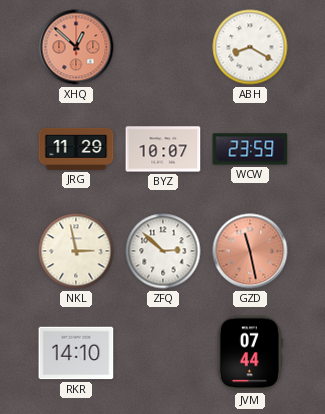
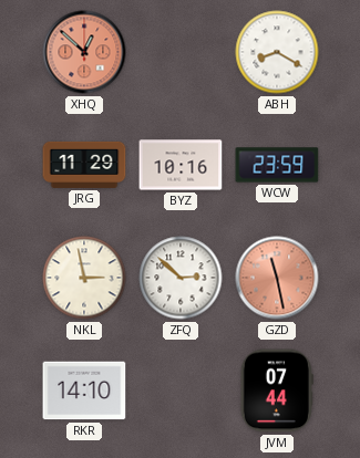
BYZ: 10:07 -> 10:16
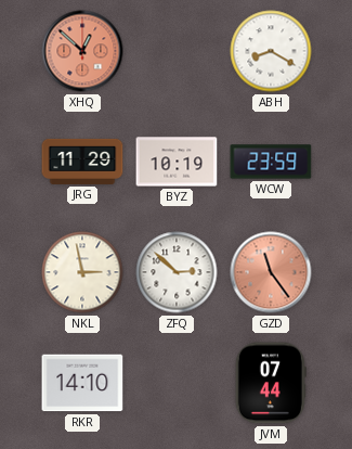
BYZ: 10:16 -> 10:19
GZD: 11:28 -> 11:24
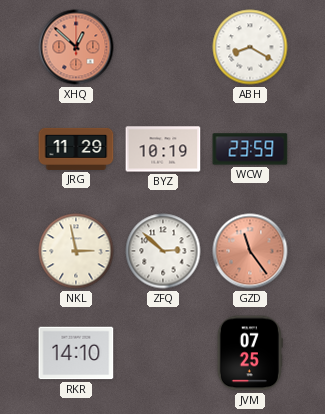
JVM: 07:44 -> 07:25
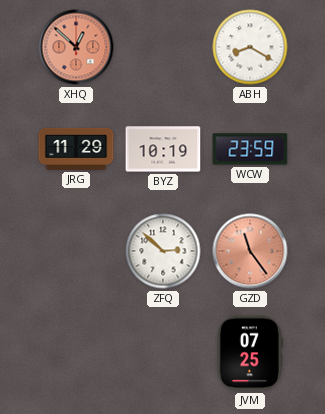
NKL: 2:58 -> none
RKR: 14:10 -> none
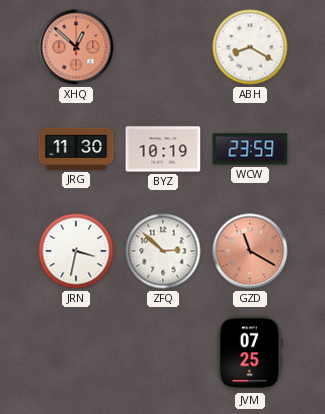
JRG: 11:29 -> 11:30
JRN: none -> 3:32
GZD: 11:24 -> 11:20
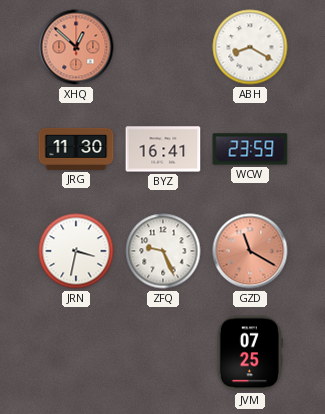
BYZ: 10:19 -> 16:41
ZFQ: 2:52 -> 9:26
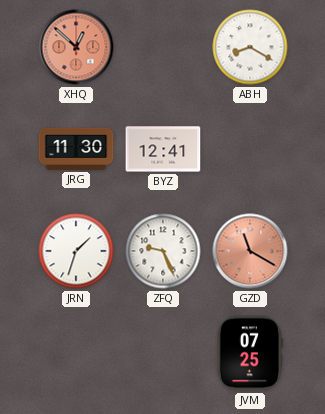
BYZ: 16:41 -> 12:41
WCW: 23:59 -> none
JRN: 3:32 -> 1:33
